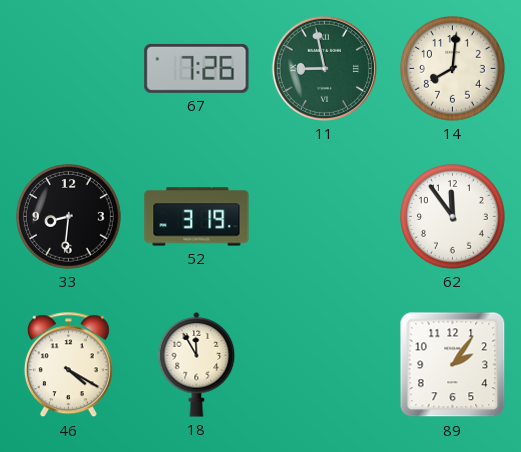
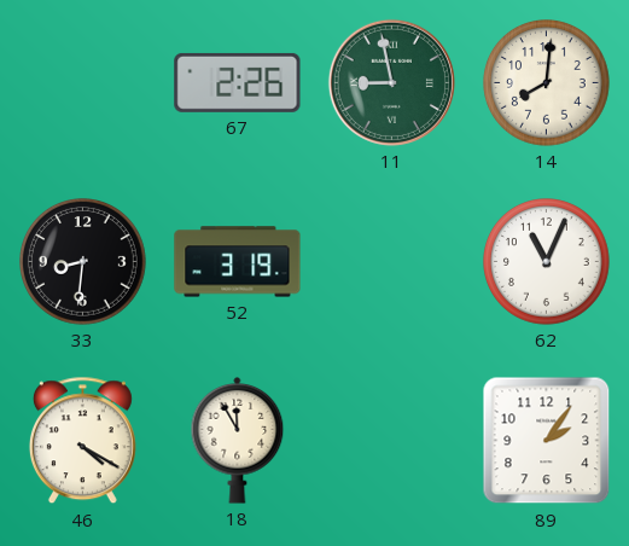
67: 7:26 -> 2:26
62: 11:54 -> 11:04
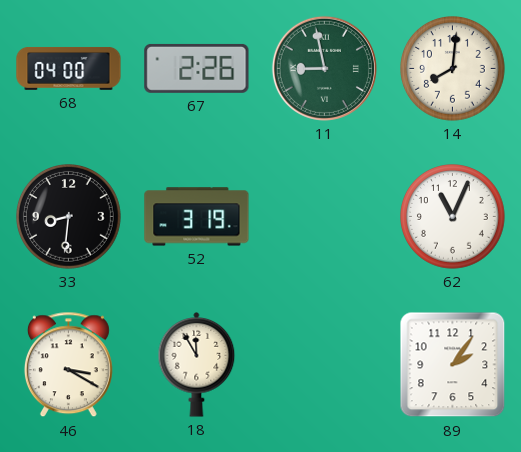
68: none -> 04:00
46: 4:20 -> 3:20
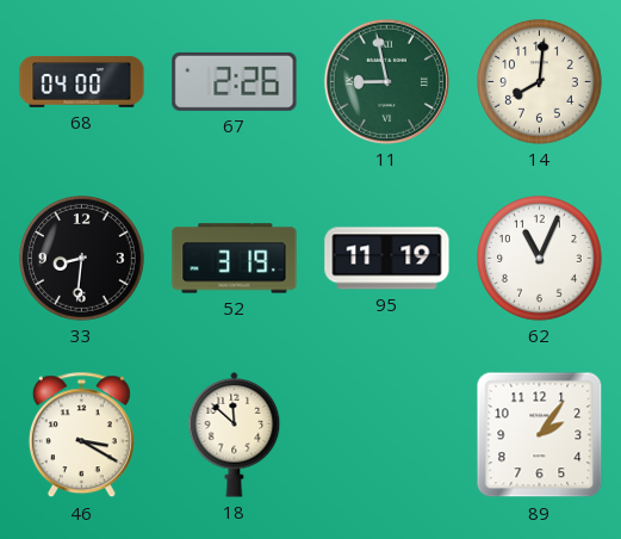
95: none -> 11:19
18: 11:55 -> 11:52
